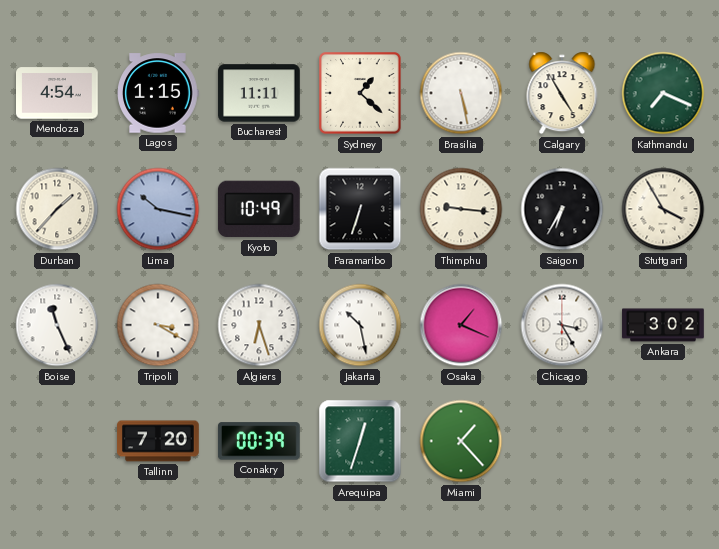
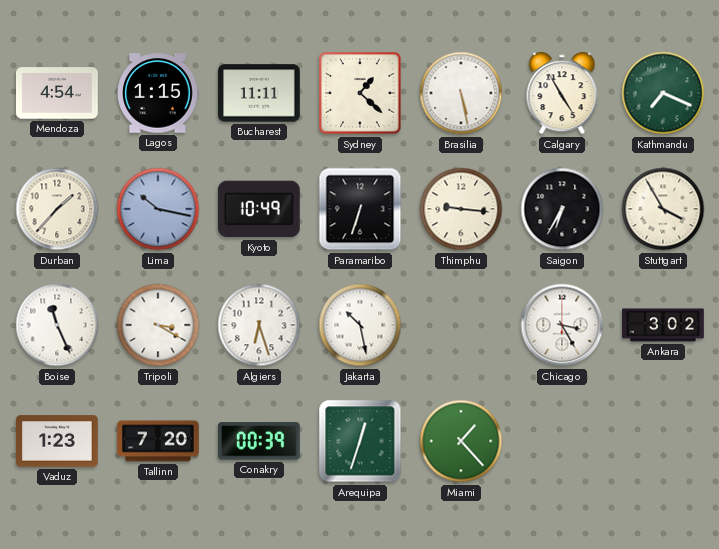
Osaka: 1:19 -> none
Vaduz: none -> 1:23
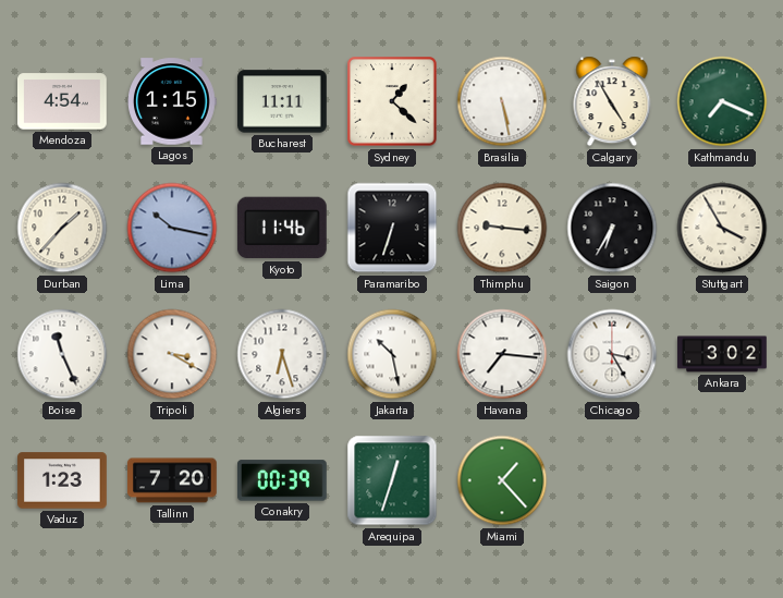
Kyoto: 10:49 -> 11:46
Havana: none -> 7:16
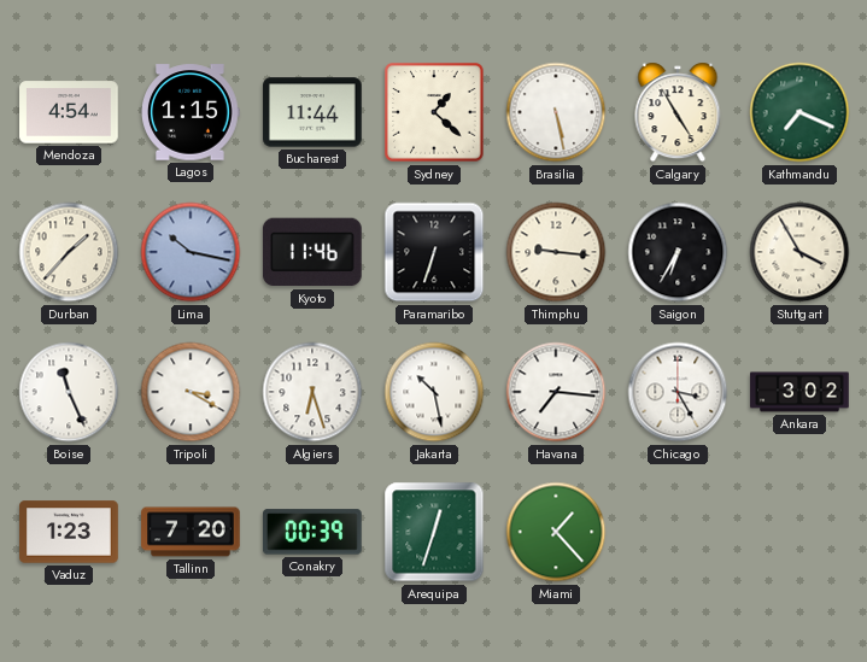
Bucharest: 11:11 -> 11:44
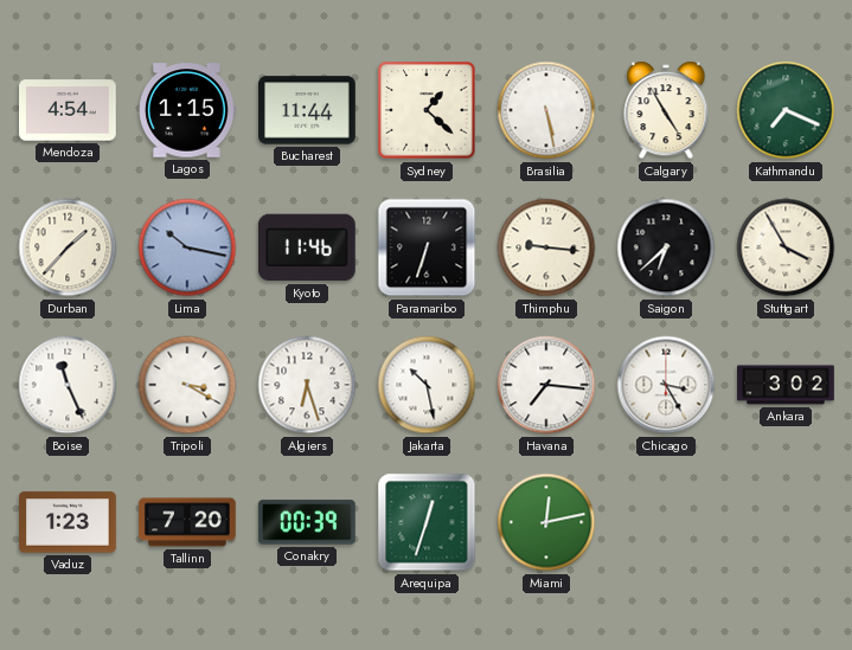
Saigon: 6:35 -> 6:38
Miami: 1:23 -> 12:13
